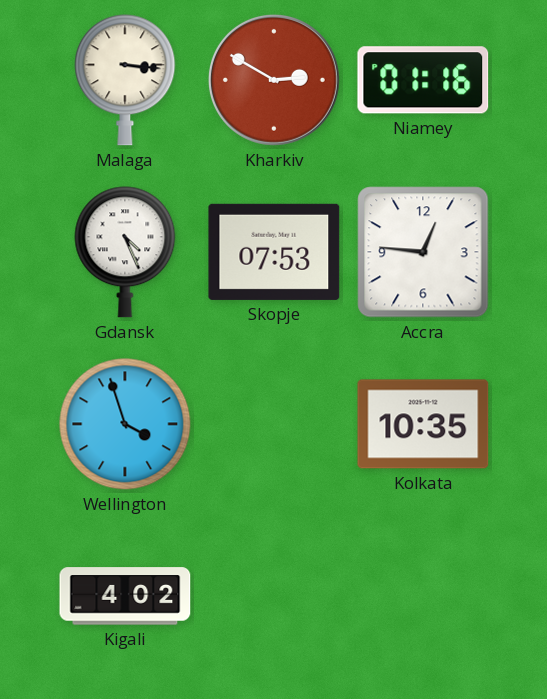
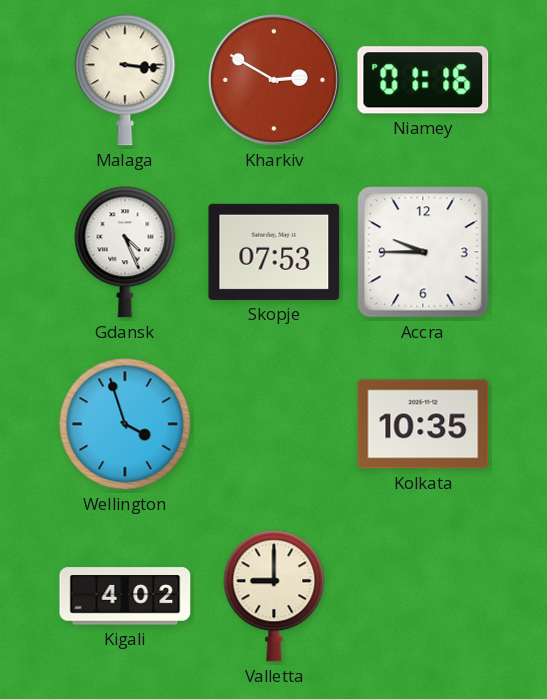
Accra: 12:46 -> 9:45
Valletta: none -> 9:00
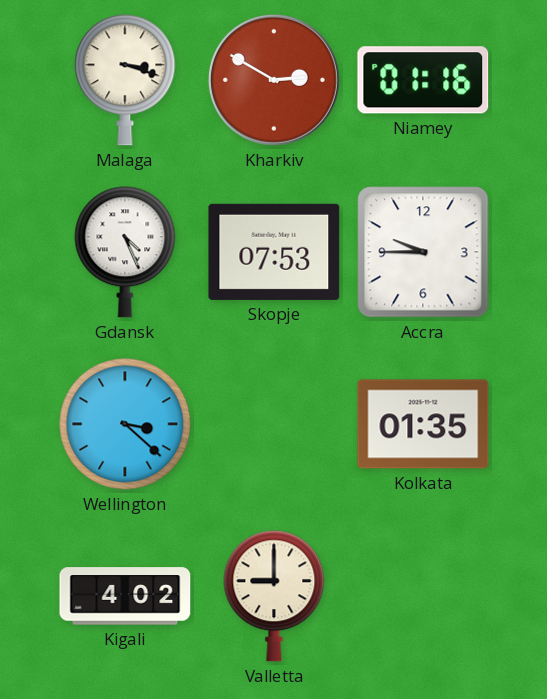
Malaga: 3:16 -> 3:18
Wellington: 3:57 -> 3:22
Kolkata: 10:35 -> 01:35
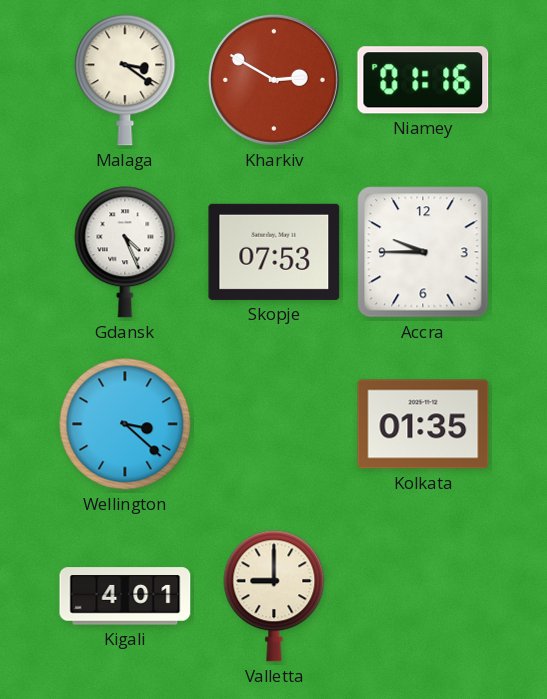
Malaga: 3:18 -> 3:21
Kigali: 4:02 -> 4:01
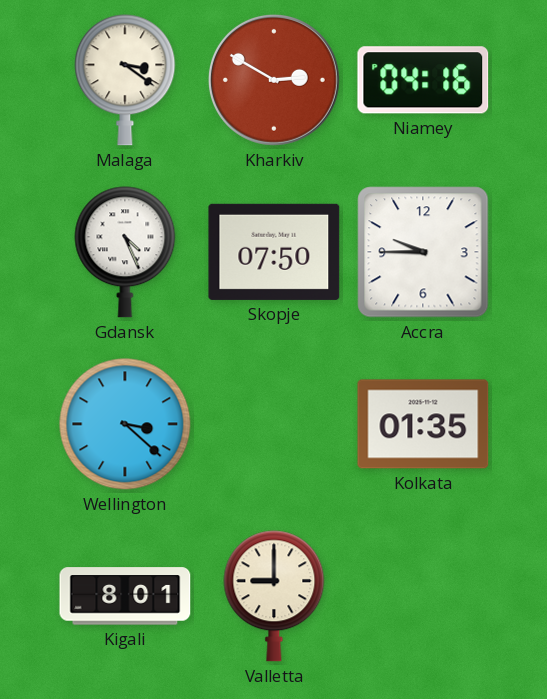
Niamey: 01:16 -> 04:16
Skopje: 07:53 -> 07:50
Kigali: 4:01 -> 8:01
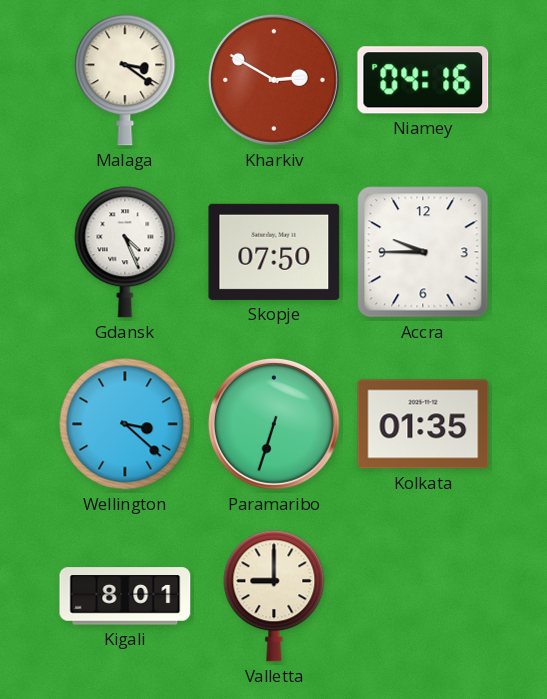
Paramaribo: none -> 6:33
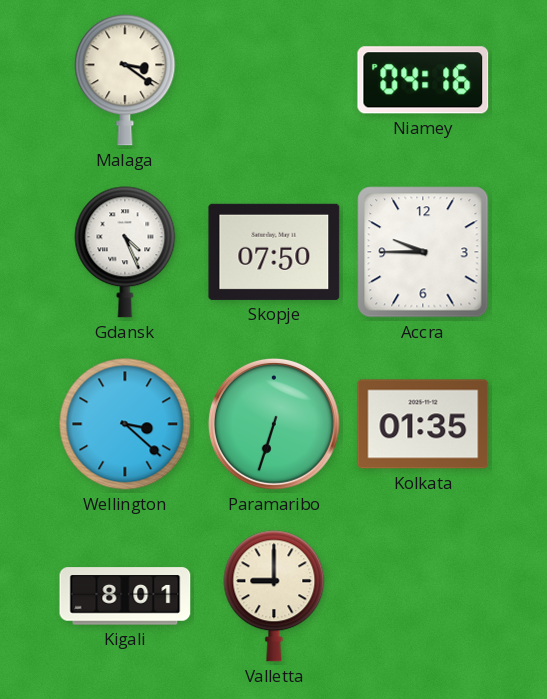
Kharkiv: 2:50 -> none
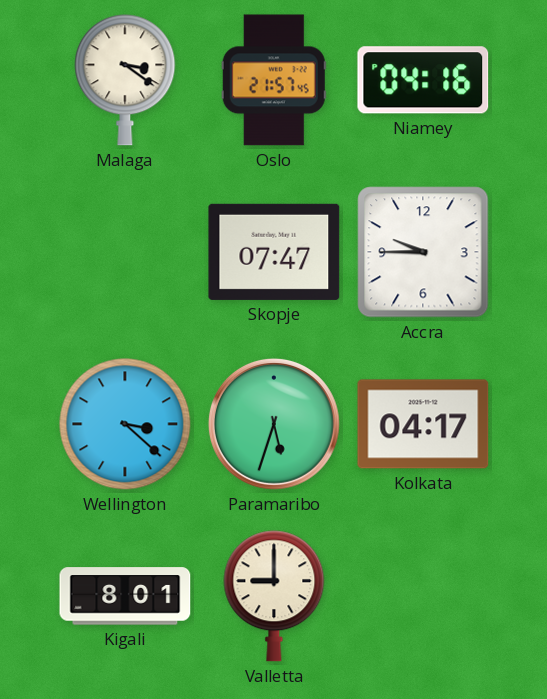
Oslo: none -> 21:57
Gdansk: 4:26 -> none
Skopje: 07:50 -> 07:47
Paramaribo: 6:33 -> 5:33
Kolkata: 01:35 -> 04:17
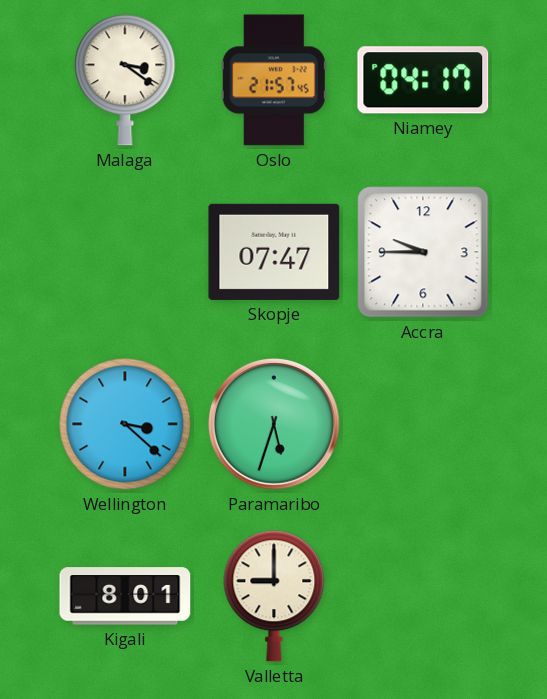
Niamey: 04:16 -> 04:17
Kolkata: 04:17 -> none
